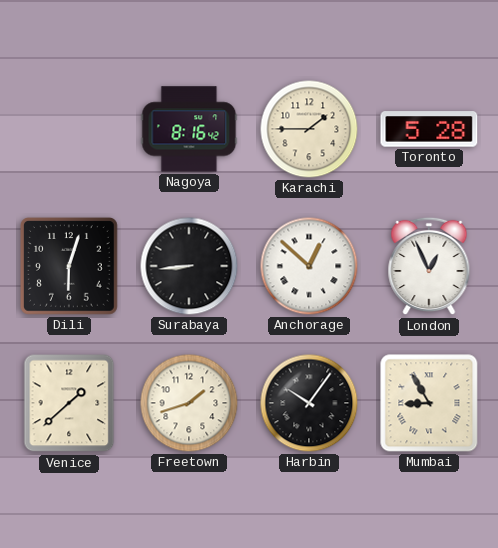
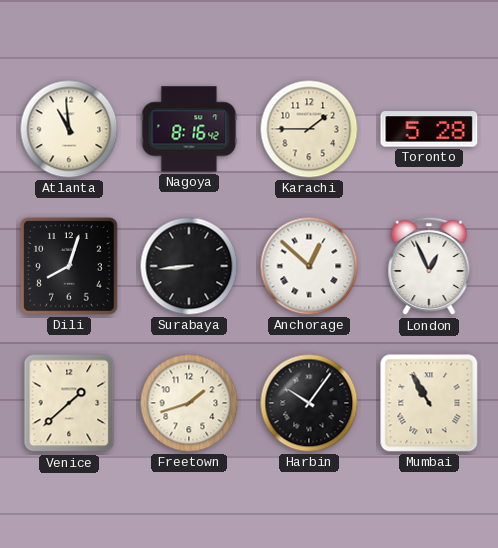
Atlanta: none -> 10:59
Dili: 6:03 -> 8:03
Mumbai: 8:55 -> 10:55
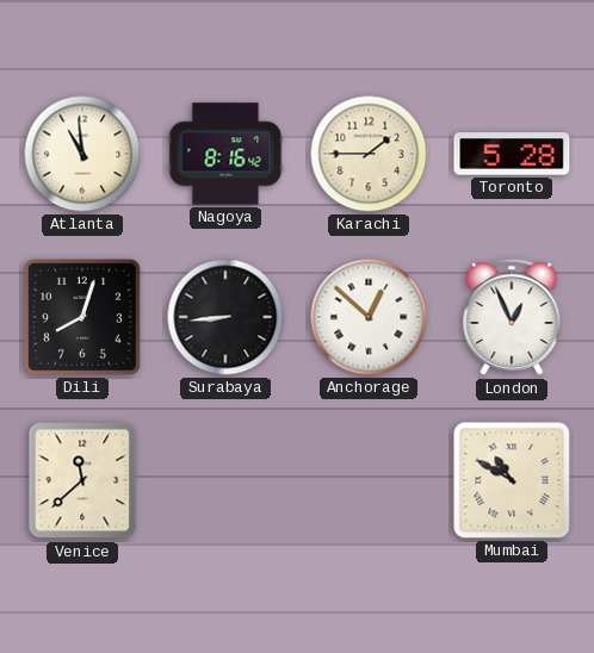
Venice: 1:38 -> 11:38
Freetown: 1:42 -> none
Harbin: 10:06 -> none
Mumbai: 10:55 -> 10:50
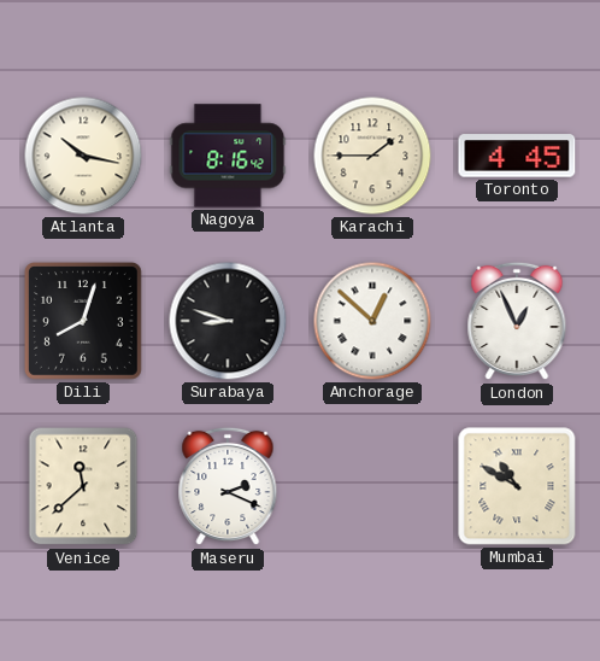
Atlanta: 10:59 -> 10:17
Toronto: 5:28 -> 4:45
Surabaya: 8:44 -> 8:48
Maseru: none -> 2:19
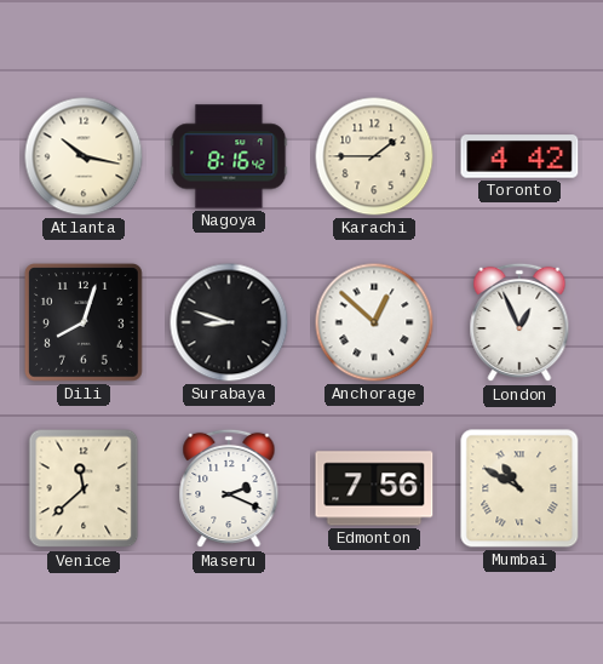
Toronto: 4:45 -> 4:42
Edmonton: none -> 7:56
